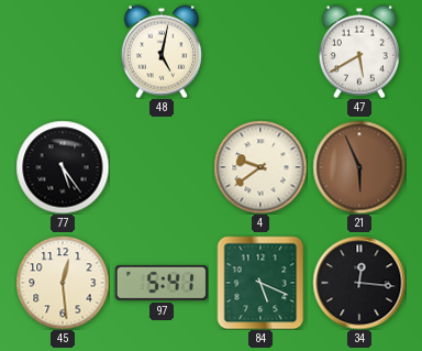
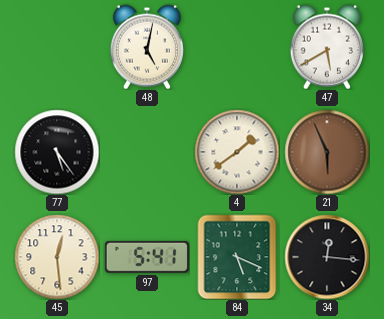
4: 9:39 -> 1:39
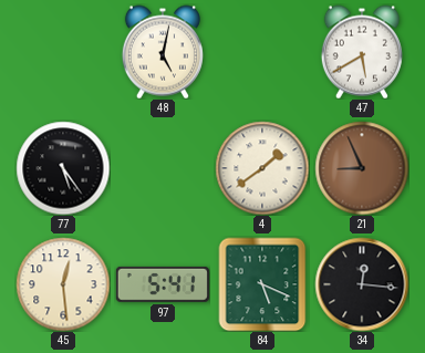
21: 5:56 -> 8:56
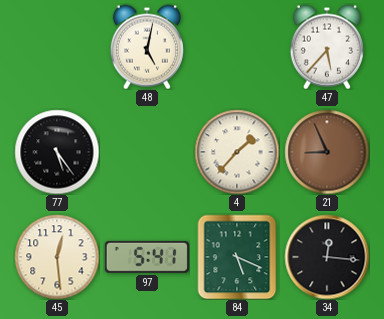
47: 5:40 -> 5:37
4: 1:39 -> 1:37
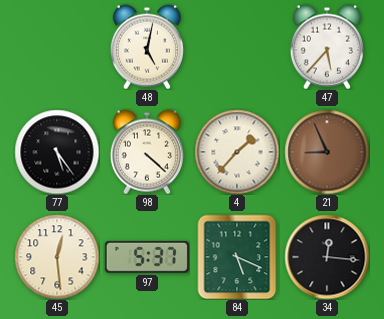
98: none -> 4:22
97: 5:41 -> 5:37
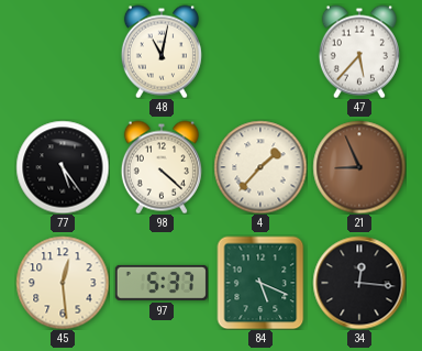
48: 5:02 -> 11:02
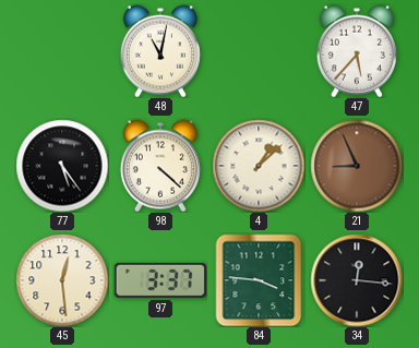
4: 1:37 -> 1:08
97: 5:37 -> 3:37
84: 5:19 -> 3:46
